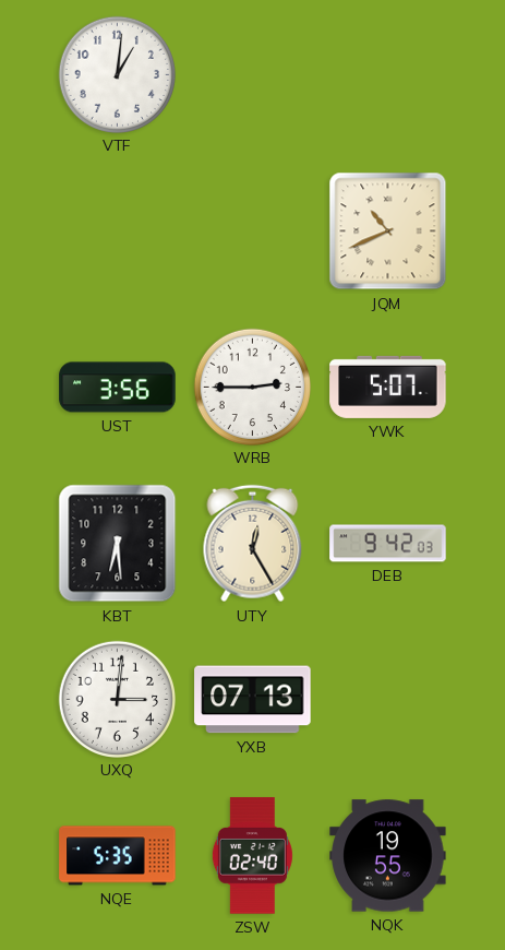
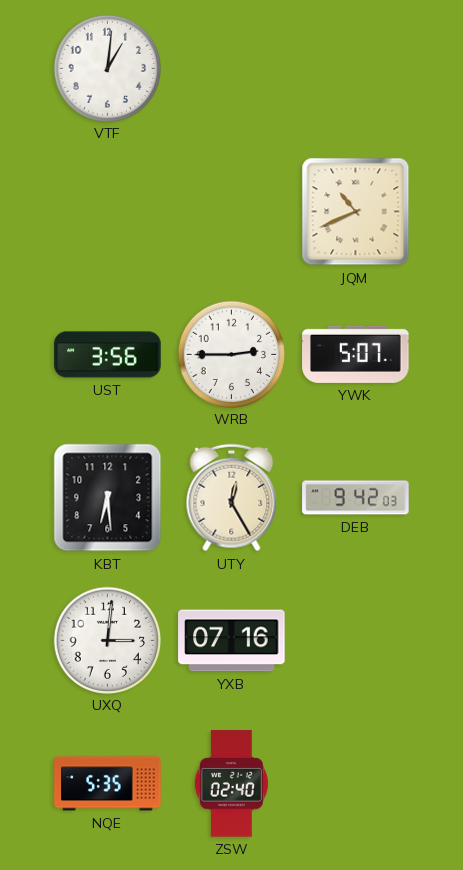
YXB: 07:13 -> 07:16
NQK: 19:55 -> none
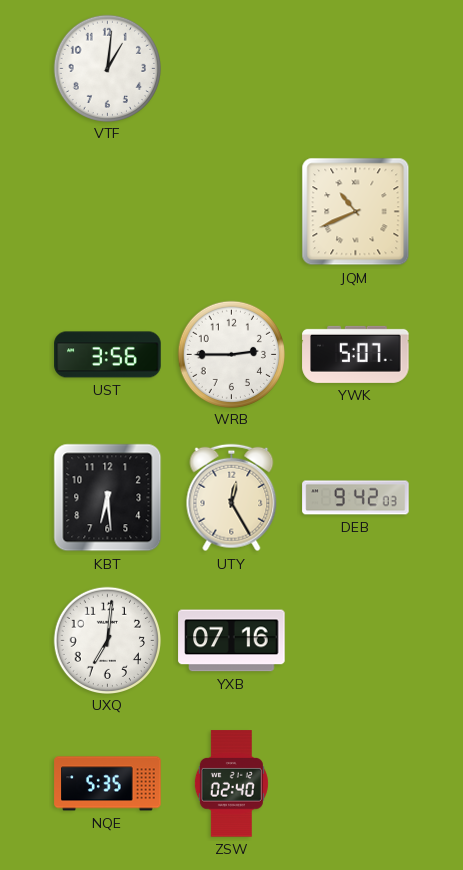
UXQ: 3:01 -> 7:01
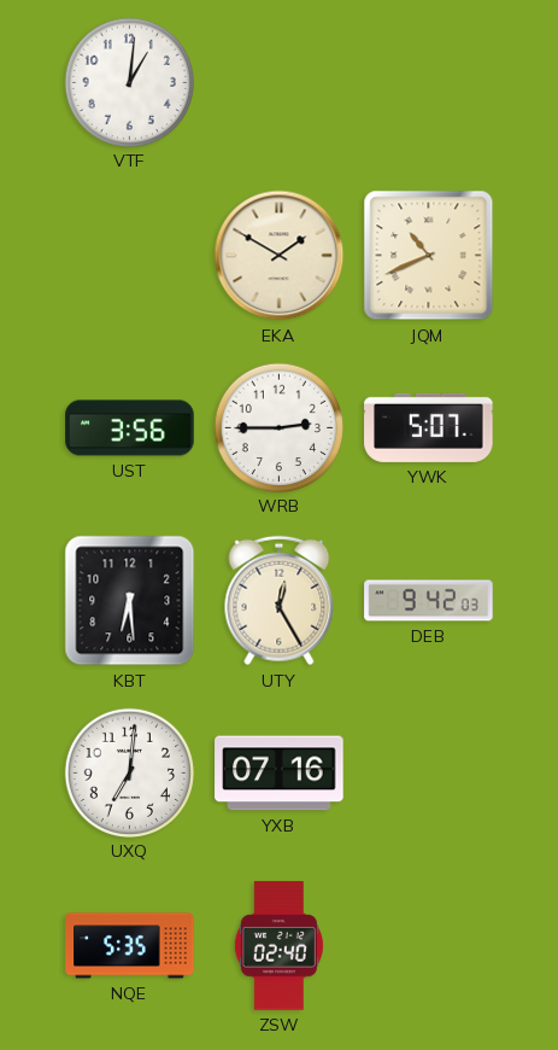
EKA: none -> 1:50
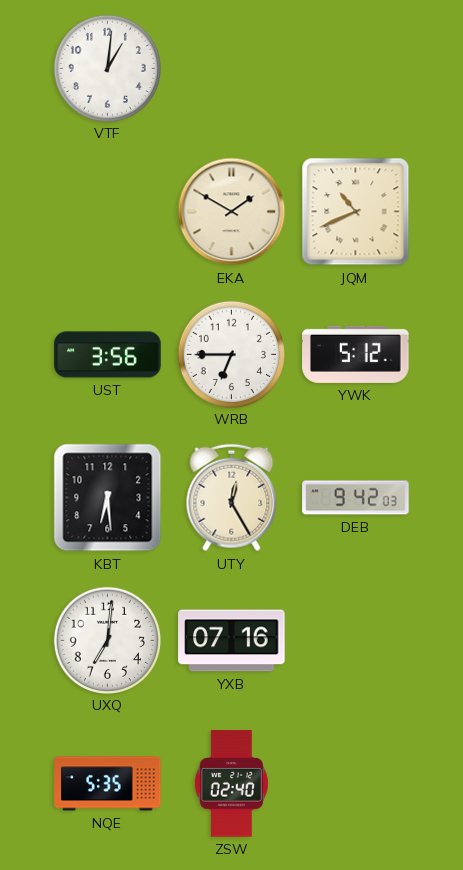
WRB: 2:45 -> 6:45
YWK: 5:07 -> 5:12
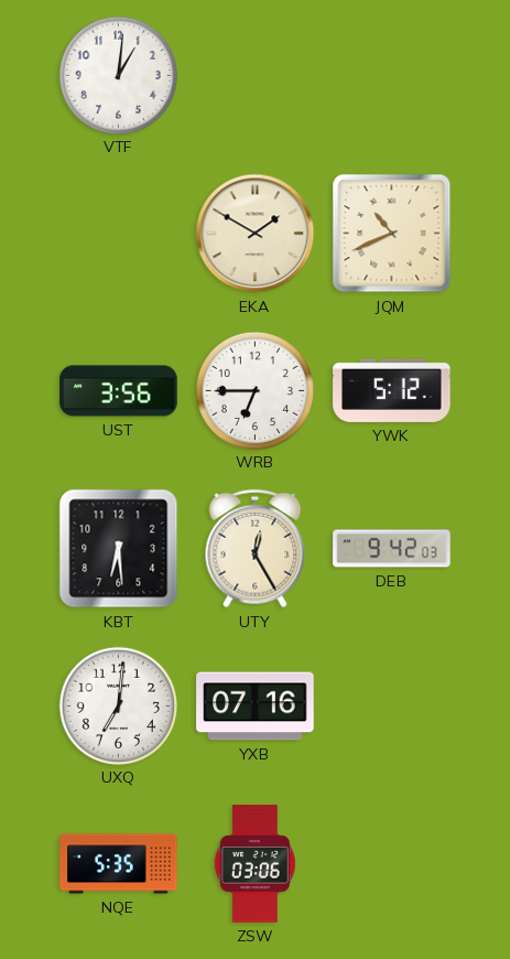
ZSW: 02:40 -> 03:06
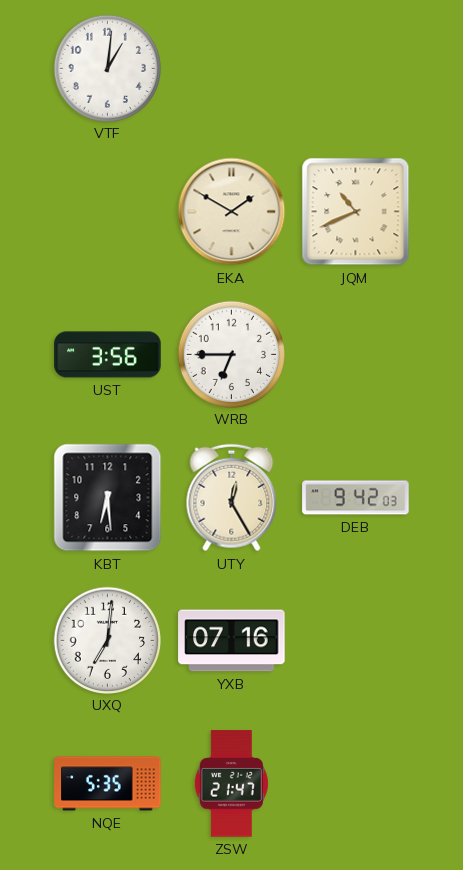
YWK: 5:12 -> none
ZSW: 03:06 -> 21:47
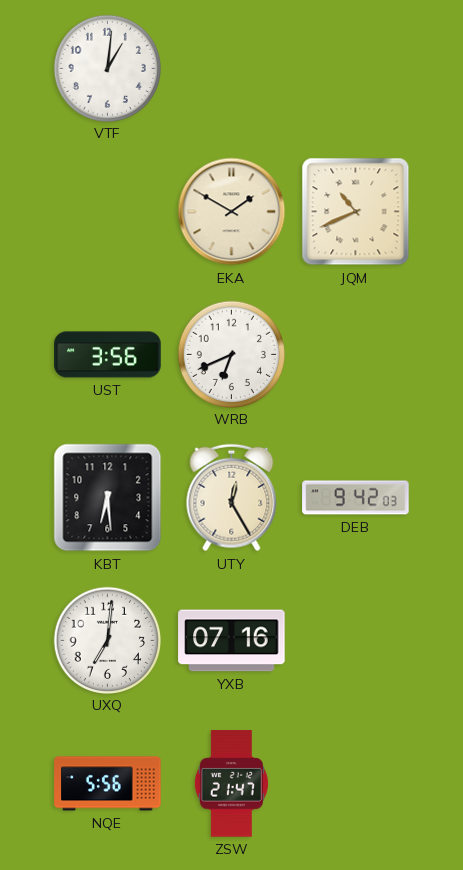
WRB: 6:45 -> 6:41
NQE: 5:35 -> 5:56
